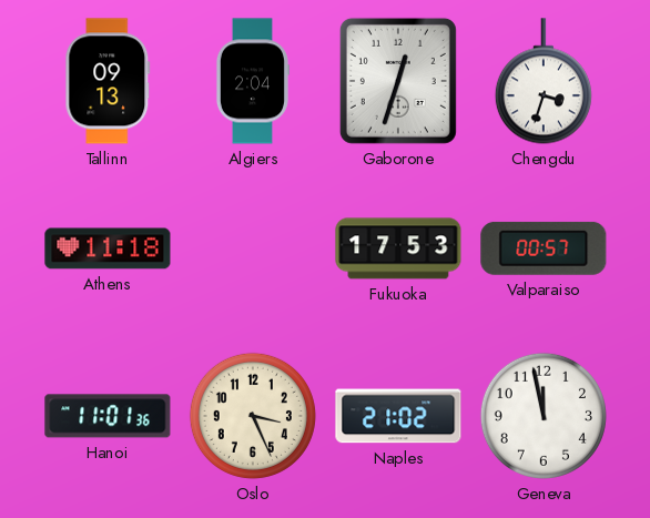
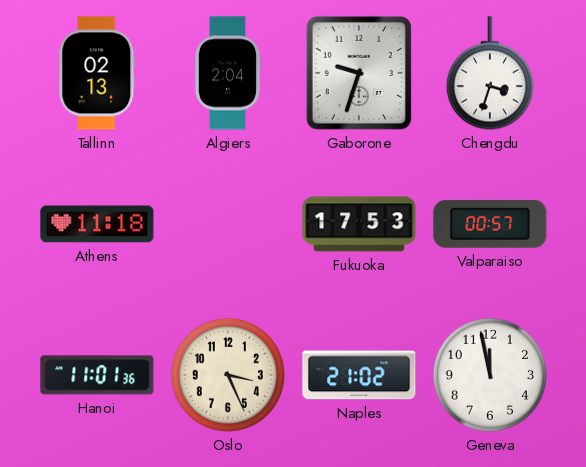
Tallinn: 09:13 -> 02:13
Gaborone: 12:33 -> 9:33
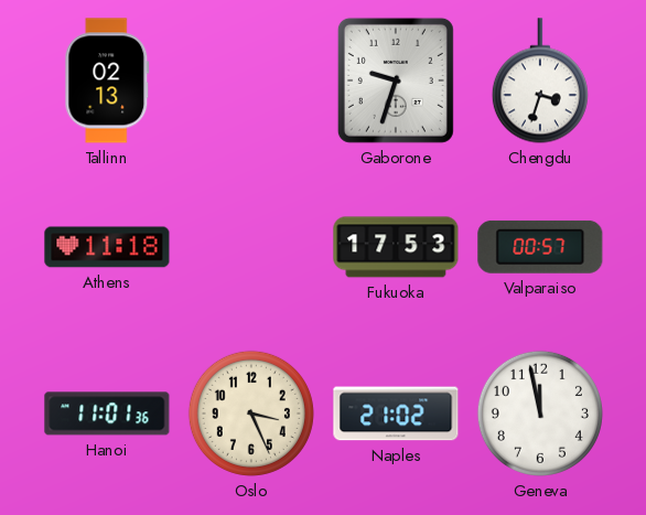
Algiers: 2:04 -> none
